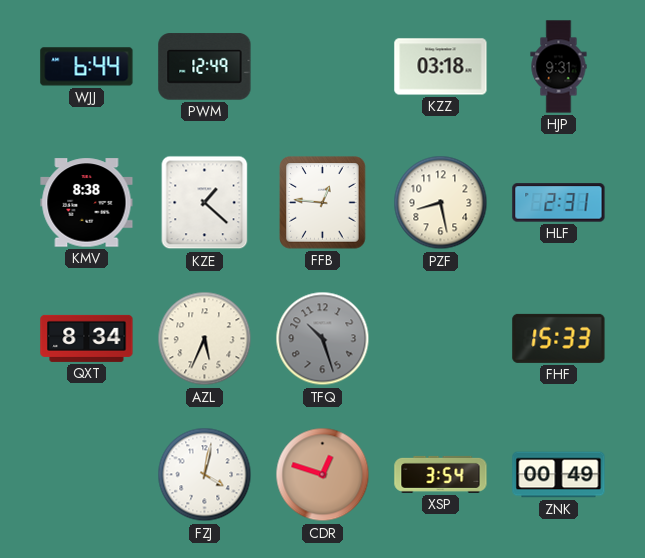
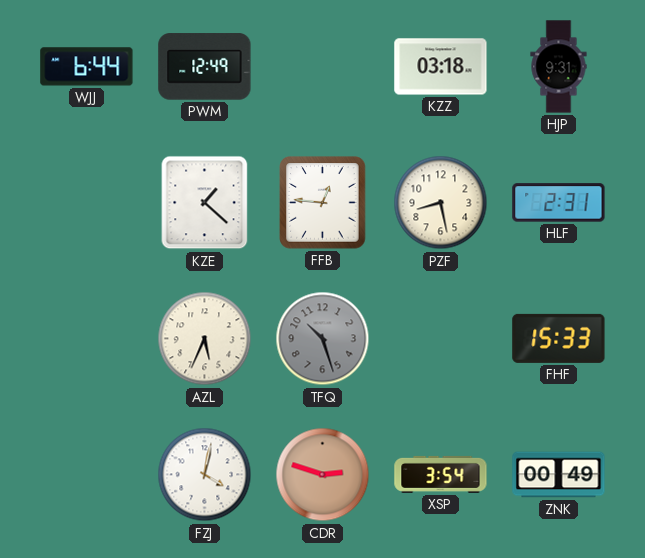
KMV: 8:38 -> none
QXT: 8:34 -> none
CDR: 12:48 -> 2:48
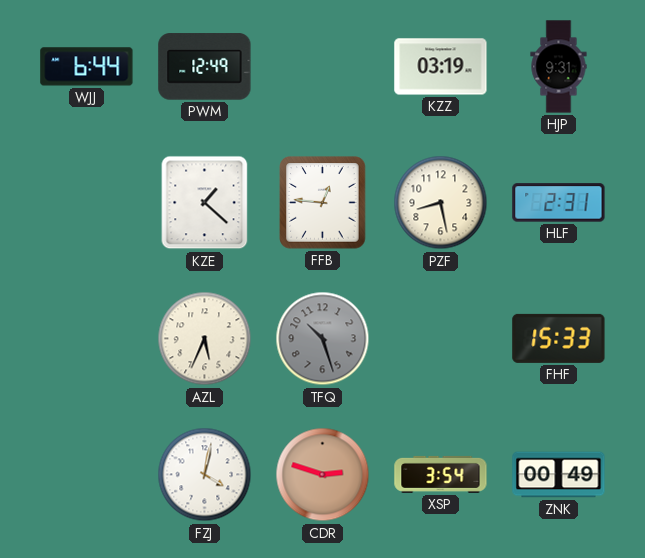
KZZ: 03:18 -> 03:19
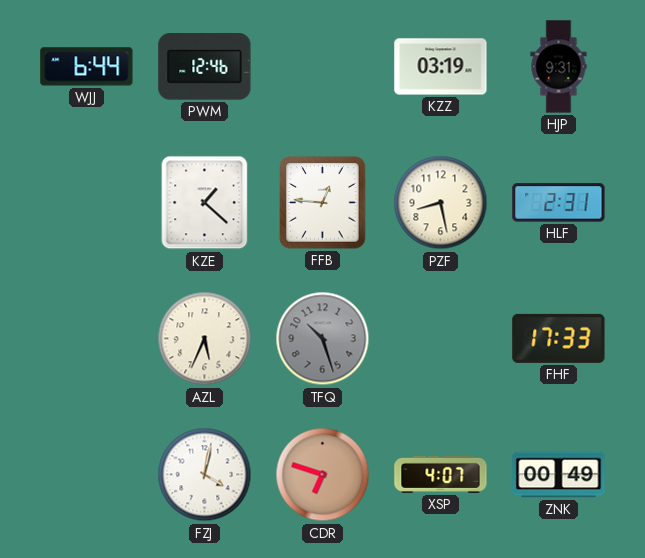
PWM: 12:49 -> 12:46
FHF: 15:33 -> 17:33
CDR: 2:48 -> 6:48
XSP: 3:54 -> 4:07
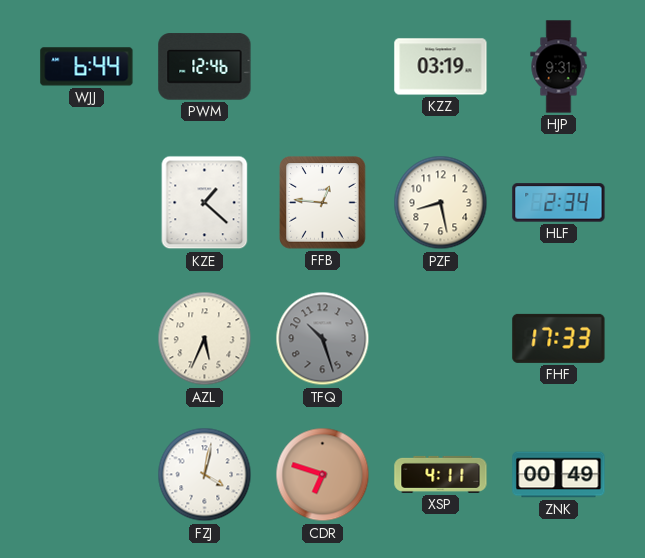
HLF: 2:31 -> 2:34
XSP: 4:07 -> 4:11
